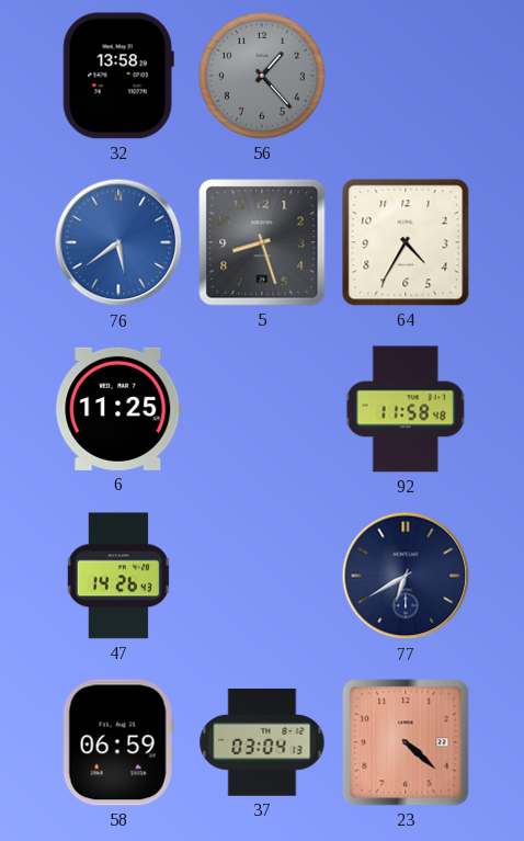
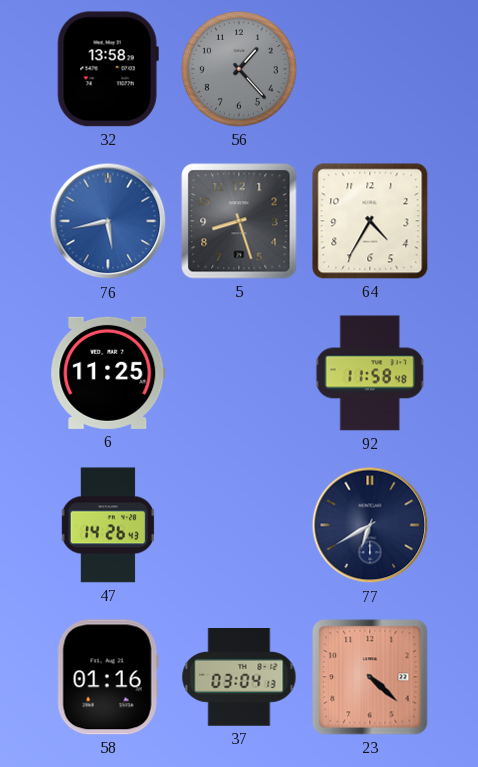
76: 5:39 -> 5:43
58: 06:59 -> 01:16
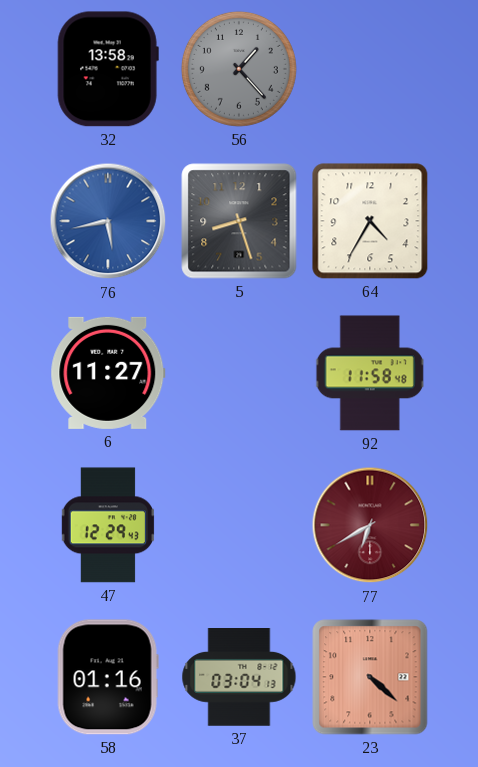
6: 11:25 -> 11:27
47: 14:26 -> 12:29
77 dial: navy -> burgundy
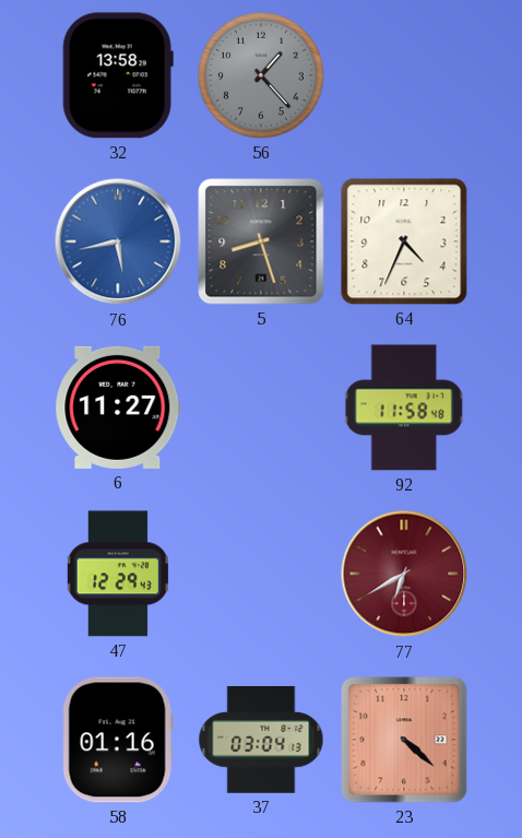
64: 4:35 -> 4:34
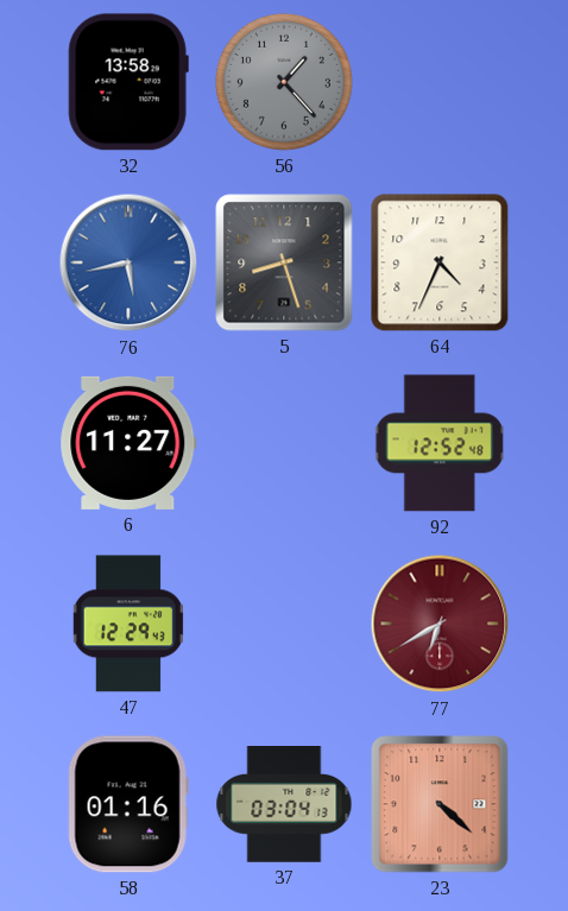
92: 11:58 -> 12:52
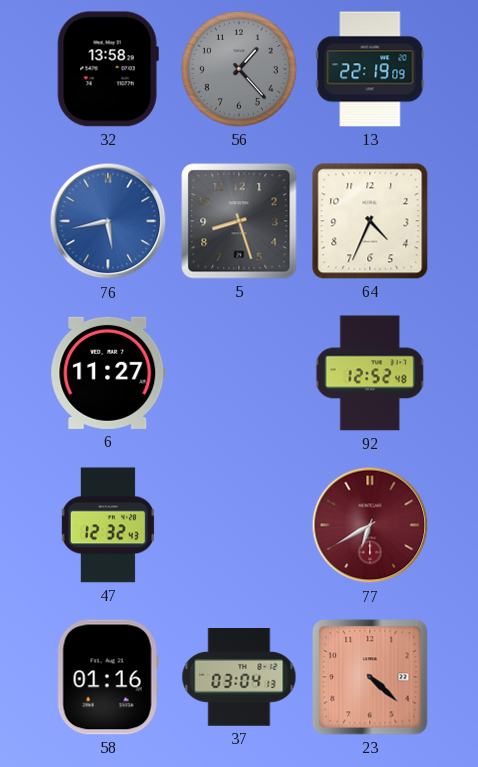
13: none -> 22:19
47: 12:29 -> 12:32
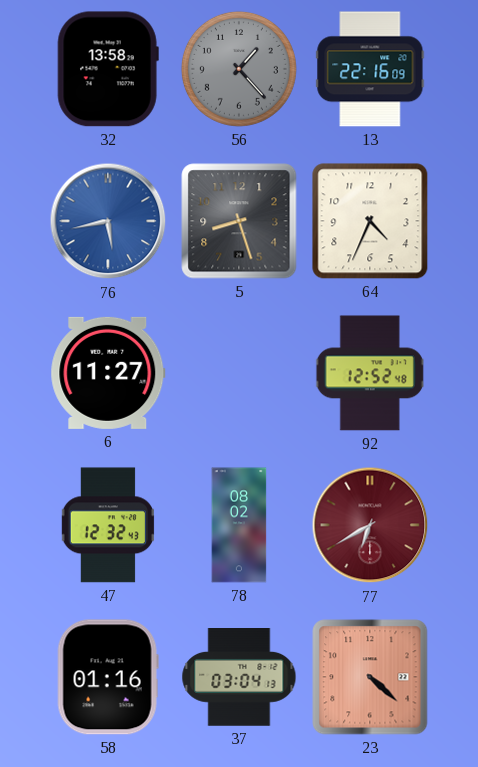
13: 22:19 -> 22:16
78: none -> 08:02
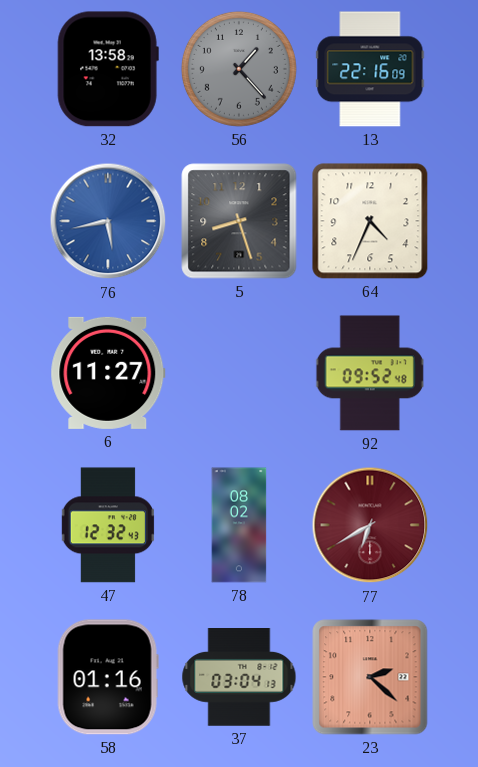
92: 12:52 -> 09:52
23: 4:22 -> 2:22
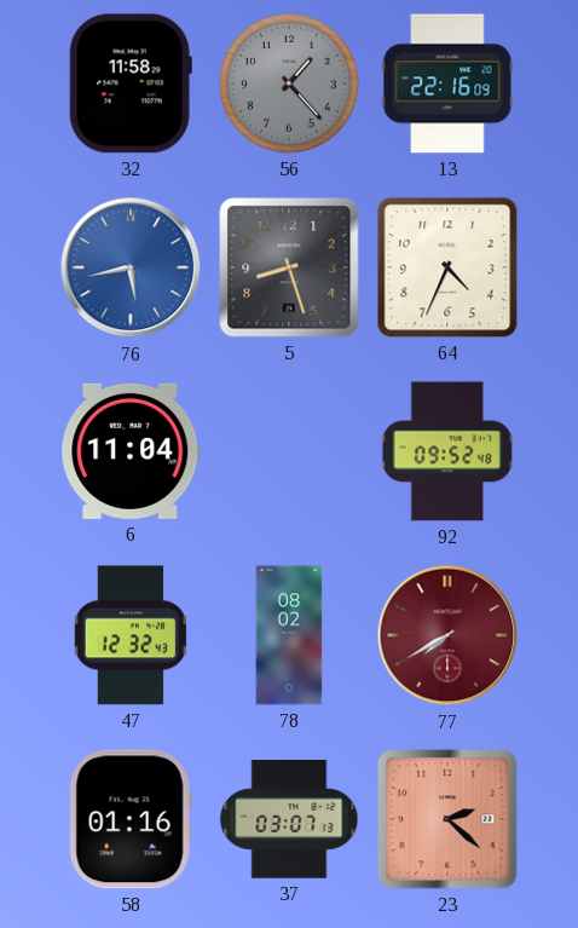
32: 13:58 -> 11:58
6: 11:27 -> 11:04
77: 6:40 -> 7:40
37: 03:04 -> 03:07
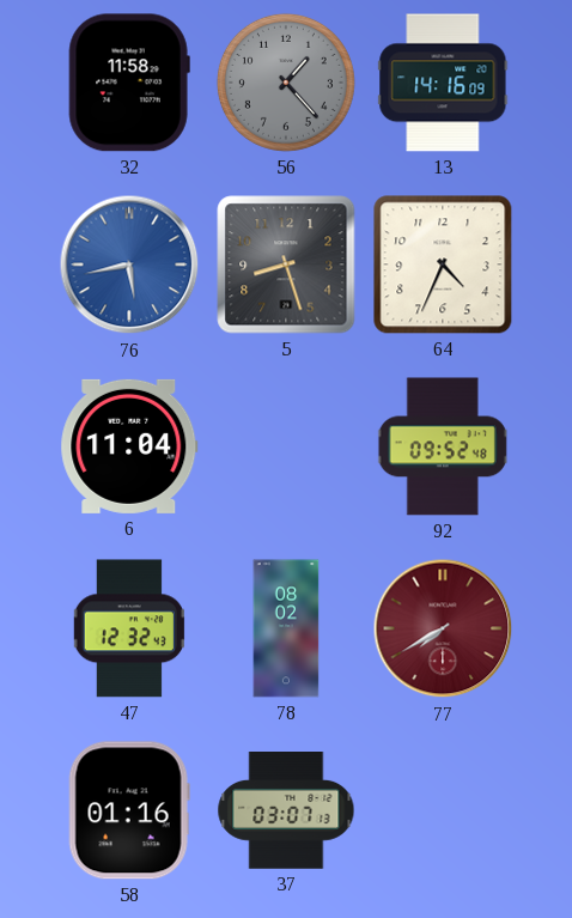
13: 22:16 -> 14:16
23: 2:22 -> none
